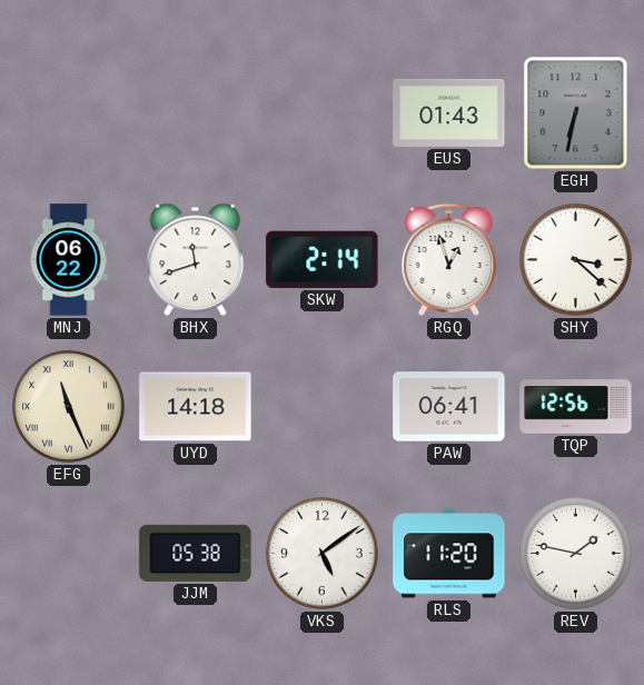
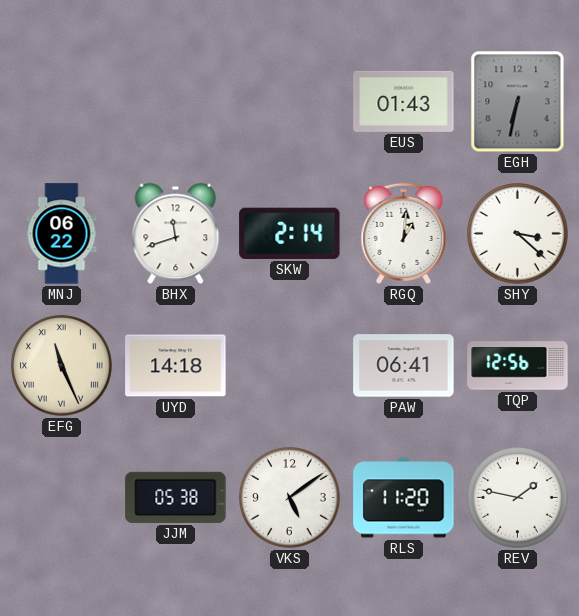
RGQ: 12:57 -> 1:01
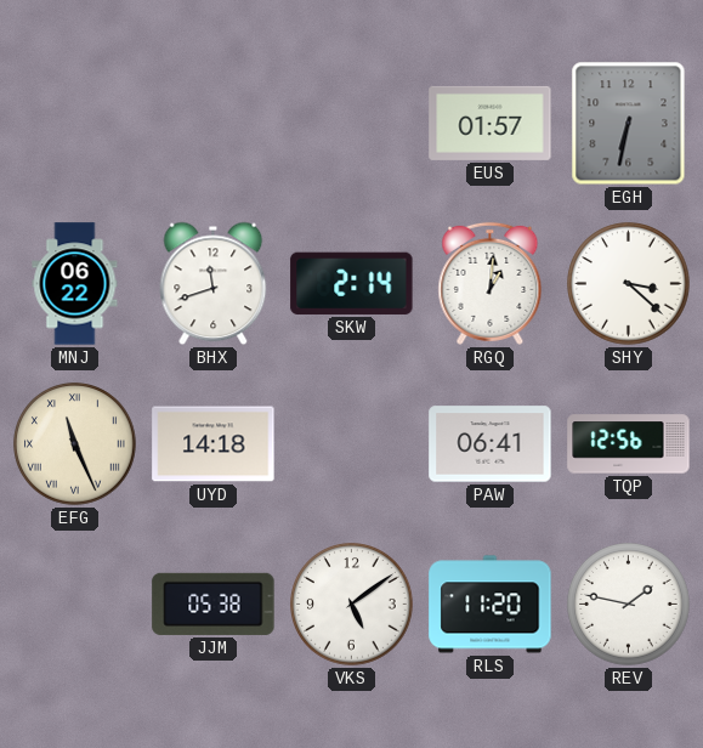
EUS: 01:43 -> 01:57
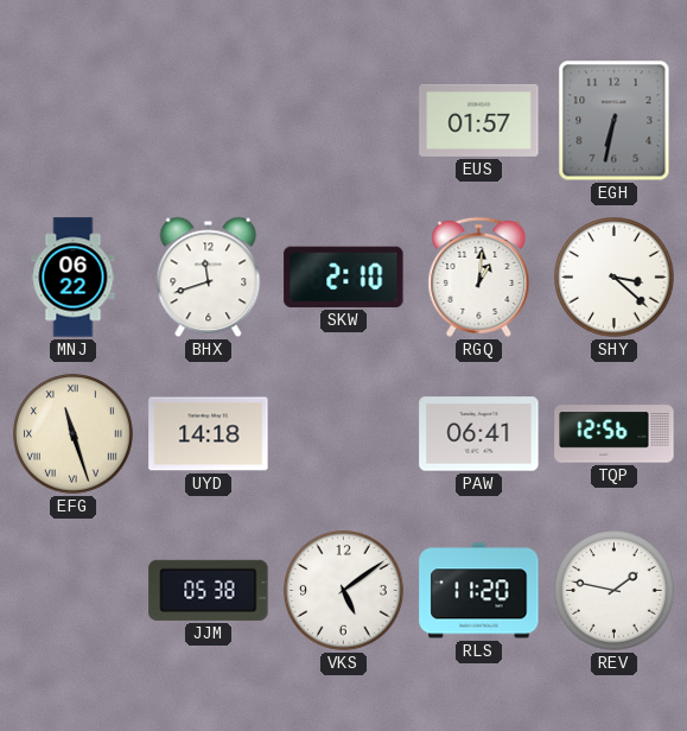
SKW: 2:14 -> 2:10
EFG: 11:26 -> 11:27
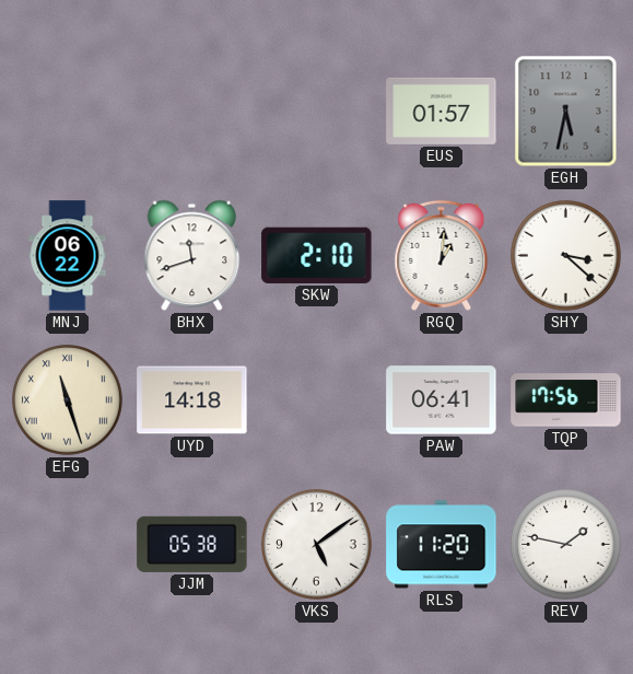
EGH: 6:32 -> 5:32
TQP: 12:56 -> 17:56
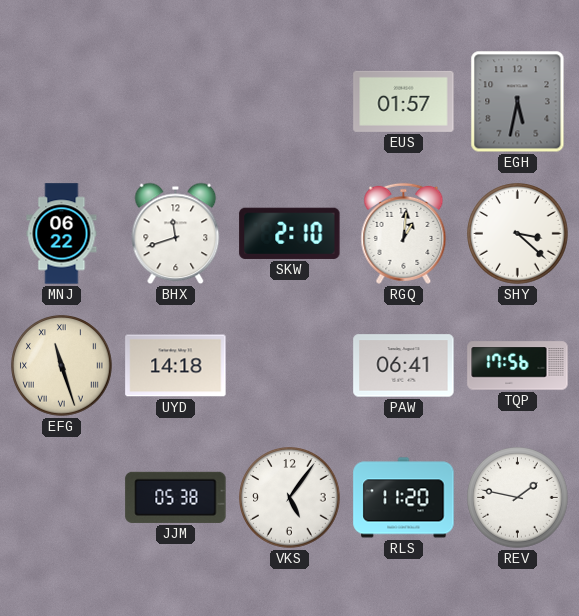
VKS: 5:09 -> 5:06
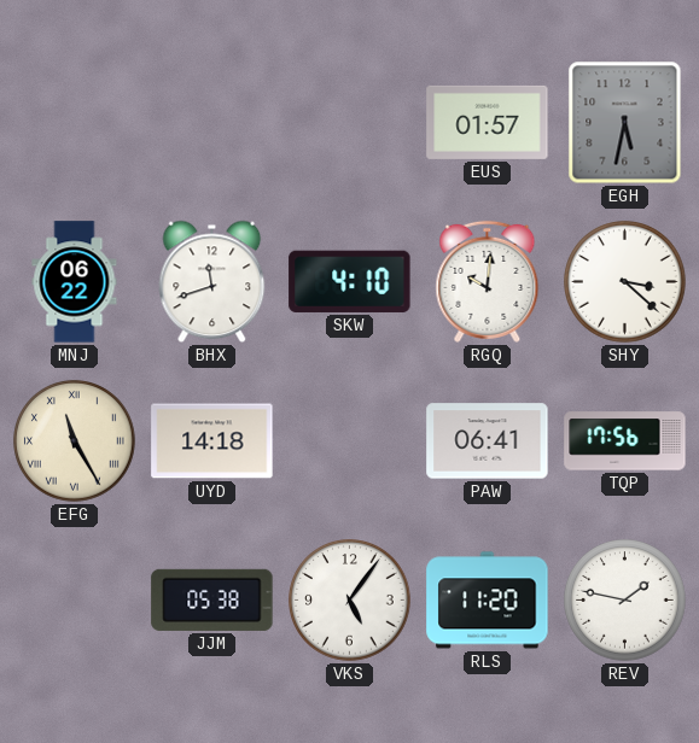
SKW: 2:10 -> 4:10
RGQ: 1:01 -> 10:01
EFG: 11:27 -> 11:25
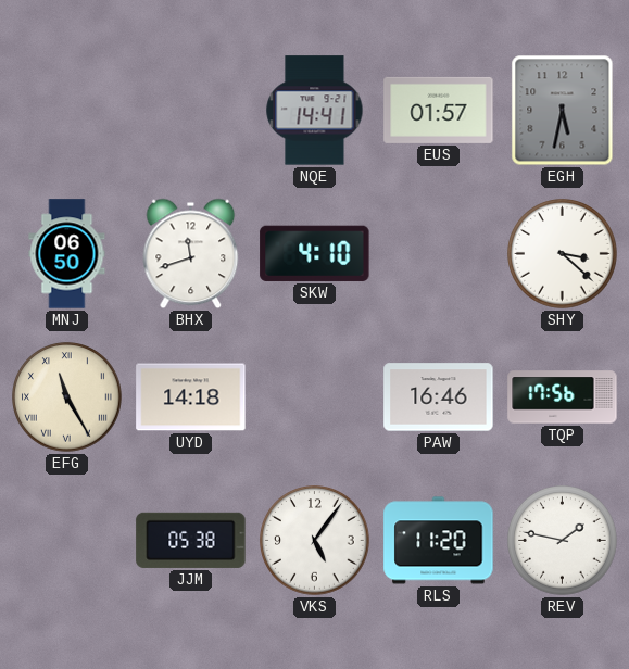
NQE: none -> 14:41
MNJ: 06:22 -> 06:50
RGQ: 10:01 -> none
PAW: 06:41 -> 16:46
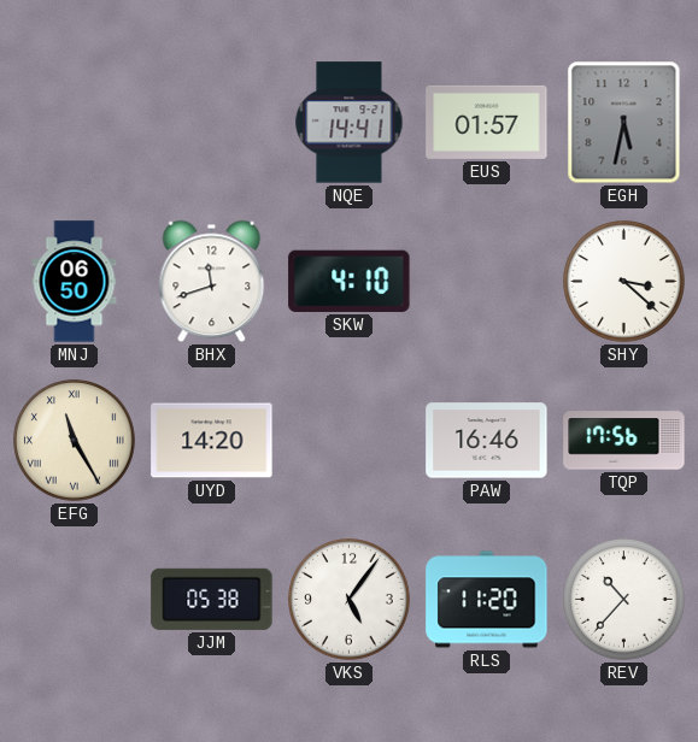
UYD: 14:18 -> 14:20
REV: 1:47 -> 10:37
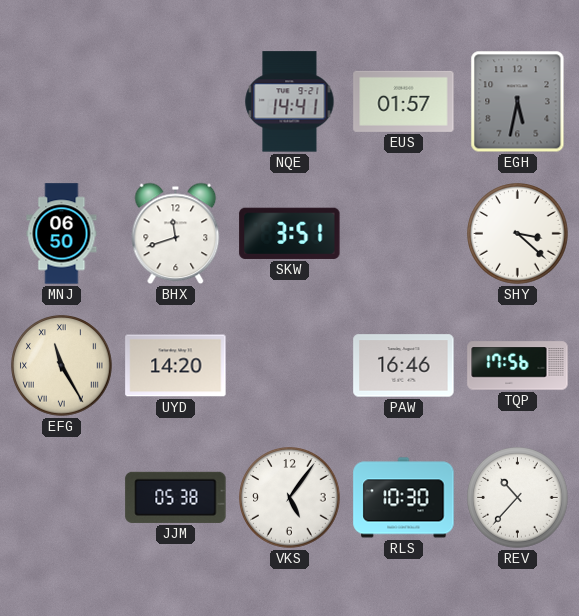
SKW: 4:10 -> 3:51
RLS: 11:20 -> 10:30
